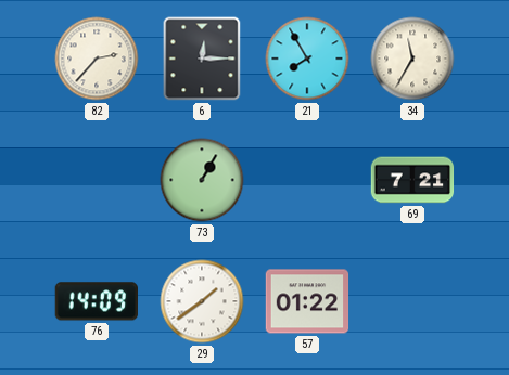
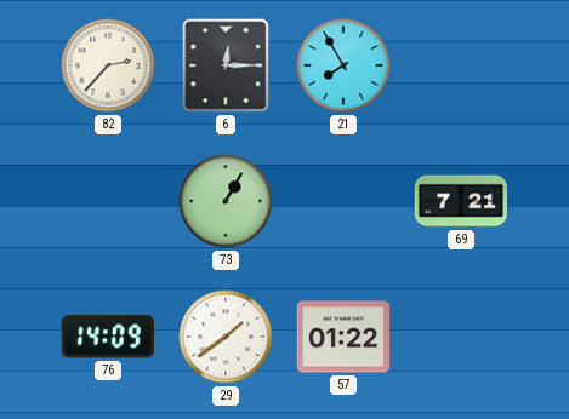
34: 11:35 -> none
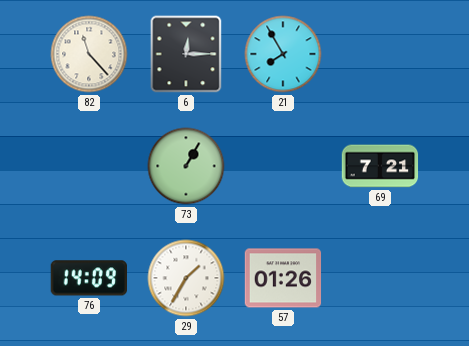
82: 2:37 -> 11:23
29: 1:39 -> 1:35
57: 01:22 -> 01:26
